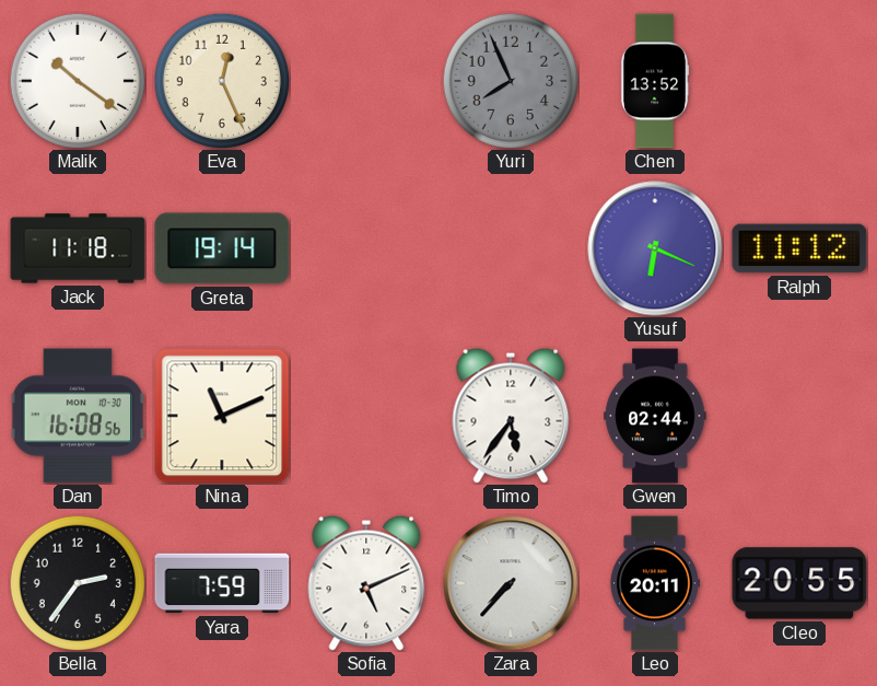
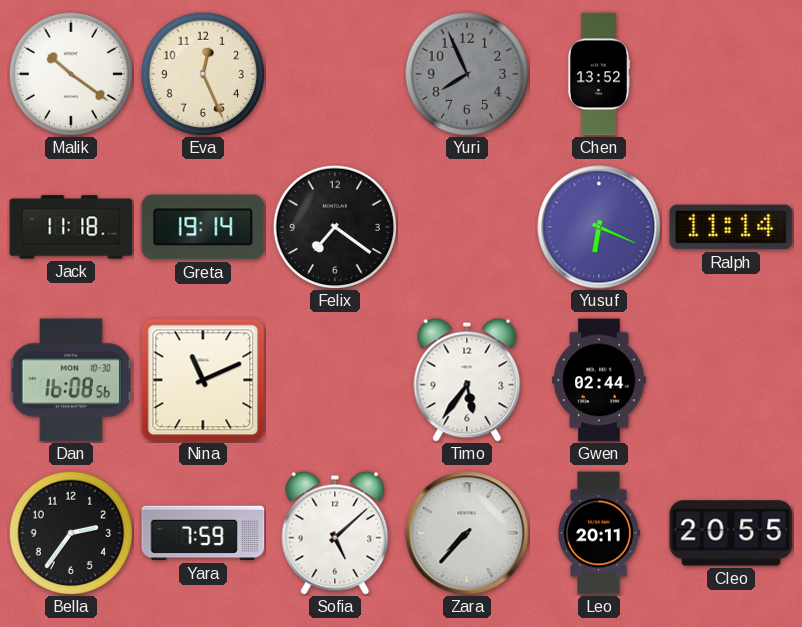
Felix: none -> 7:21
Ralph: 11:12 -> 11:14
Sofia: 5:11 -> 5:08
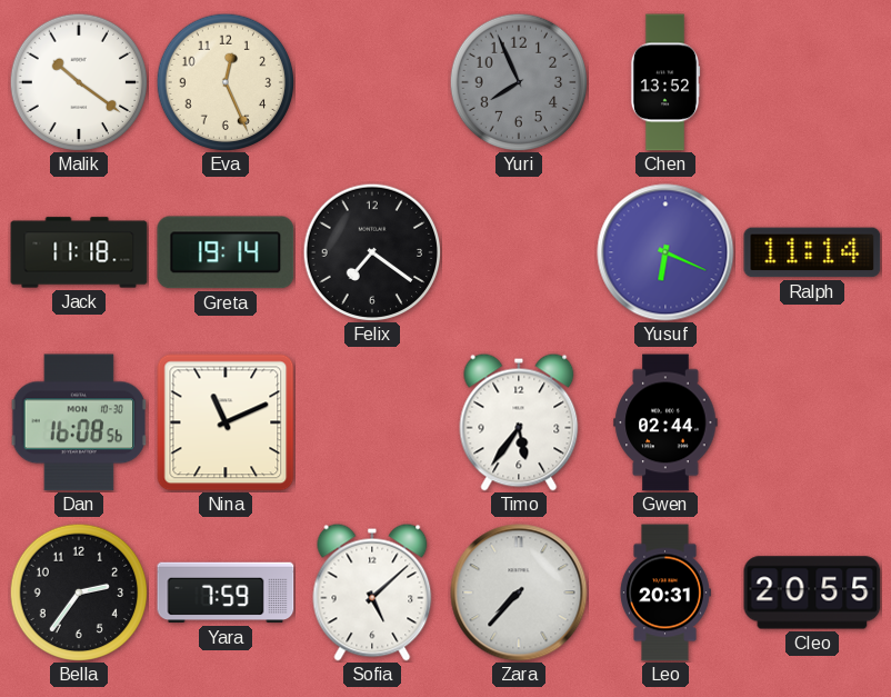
Leo: 20:11 -> 20:31
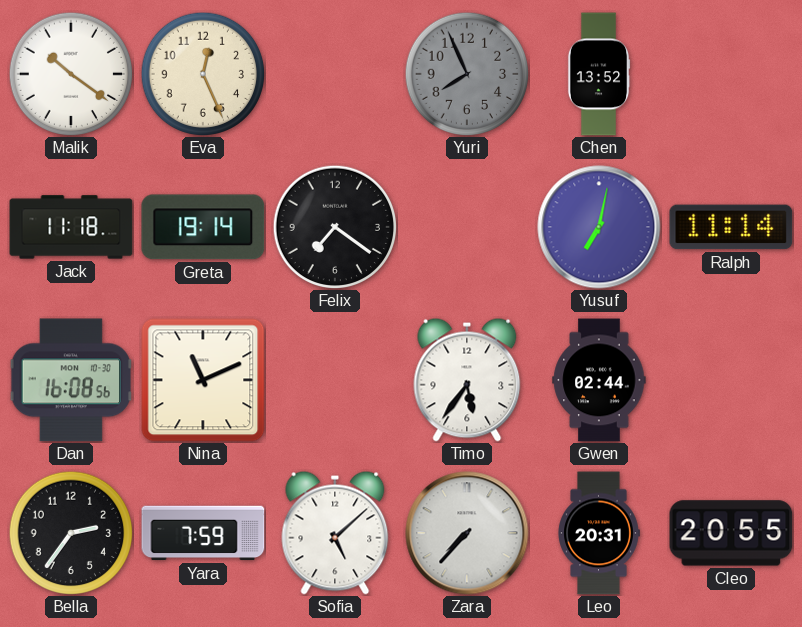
Yusuf: 6:19 -> 7:02
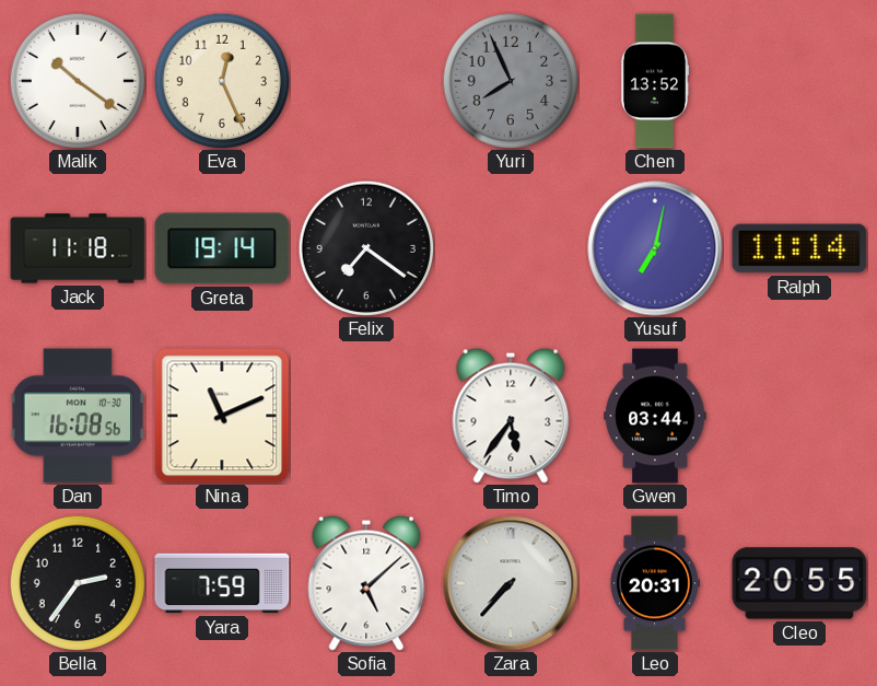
Gwen: 02:44 -> 03:44
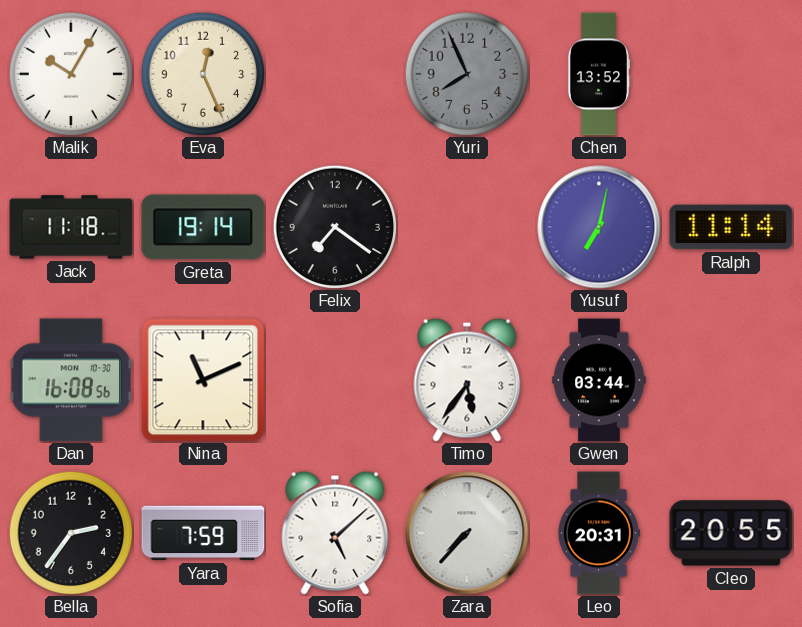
Malik: 10:21 -> 10:05
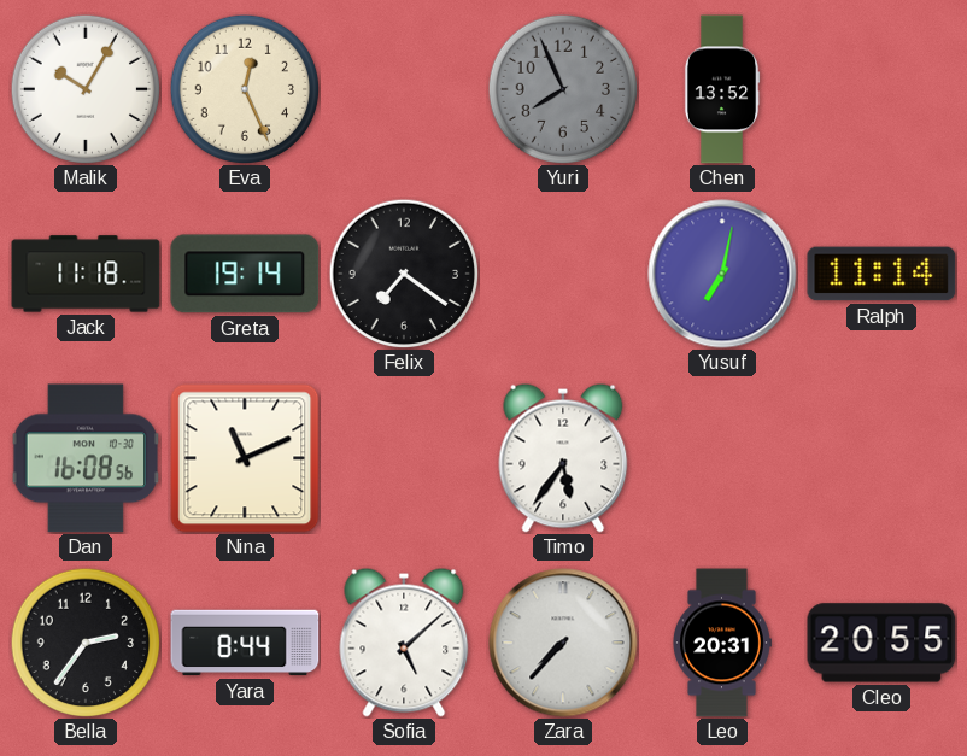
Gwen: 03:44 -> none
Yara: 7:59 -> 8:44
